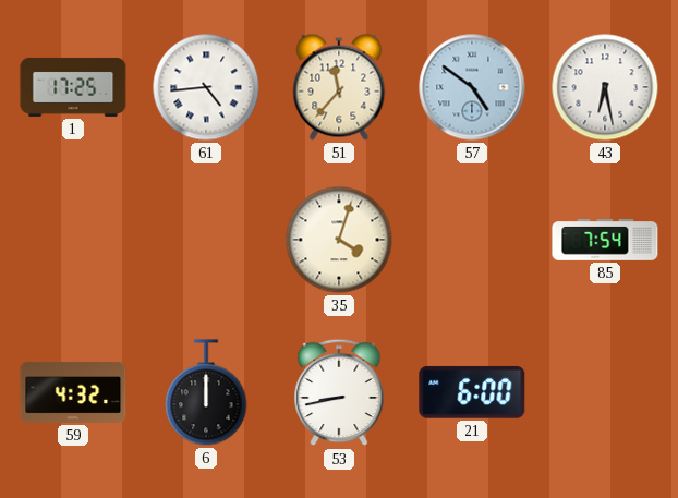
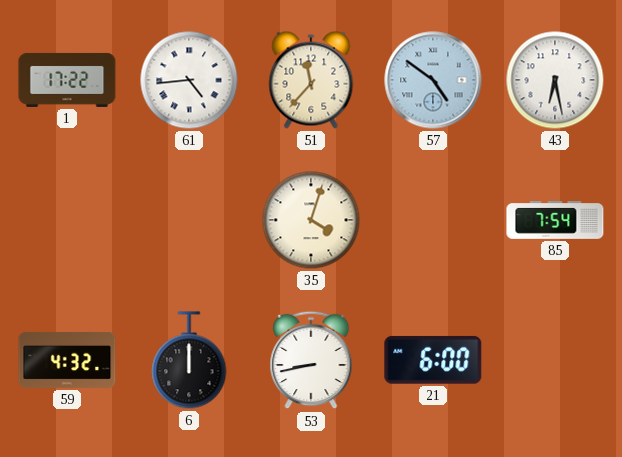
1: 17:25 -> 17:22
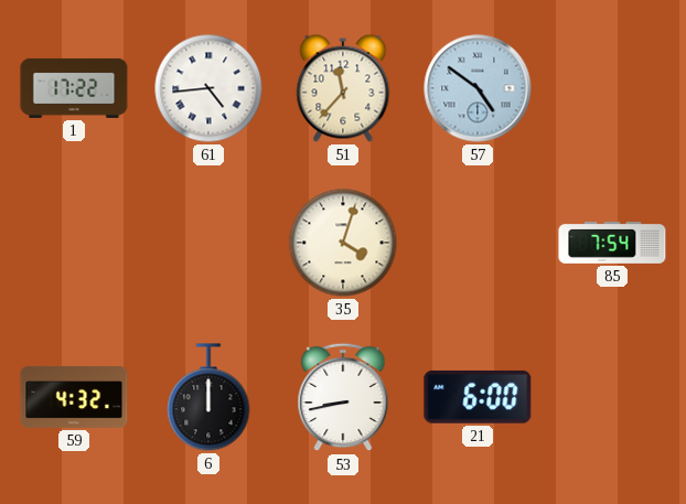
43: 6:28 -> none
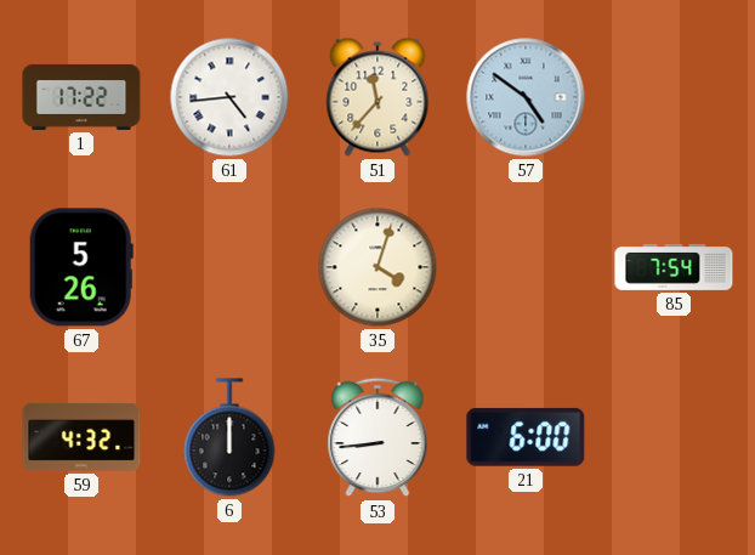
67: none -> 5:26
53: 8:43 -> 8:44
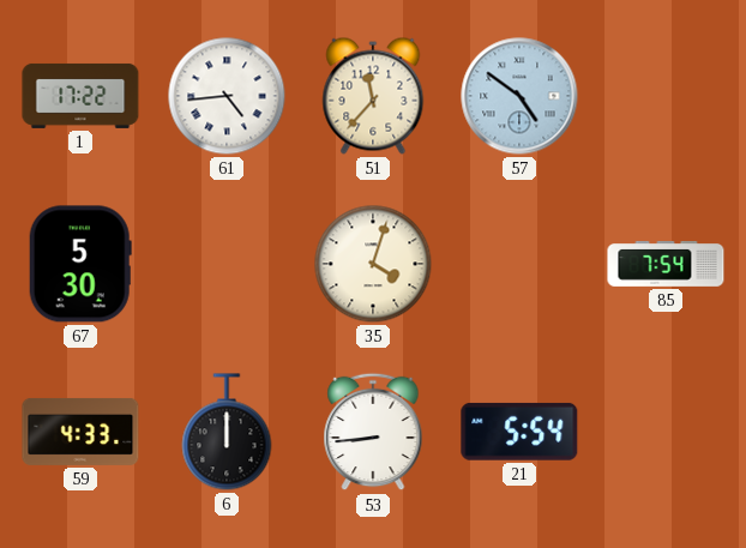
67: 5:26 -> 5:30
59: 4:32 -> 4:33
21: 6:00 -> 5:54
